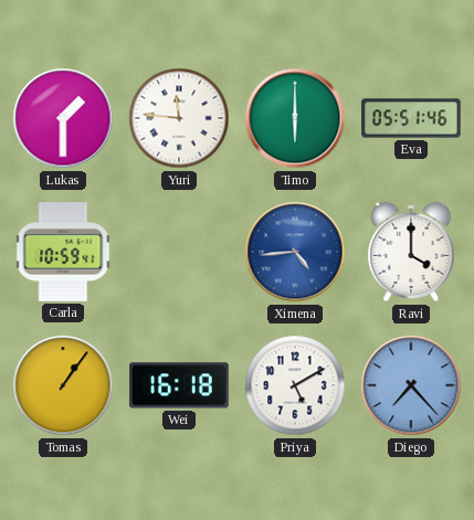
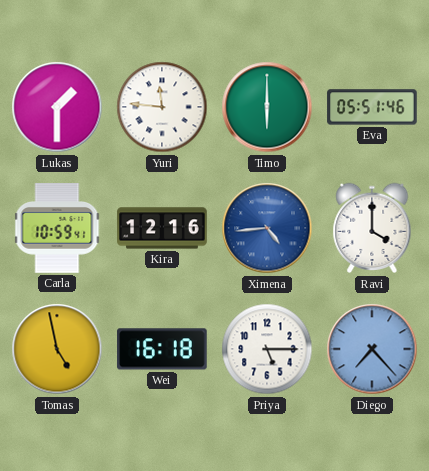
Kira: none -> 12:16
Tomas: 1:06 -> 4:58
Priya: 5:10 -> 5:15
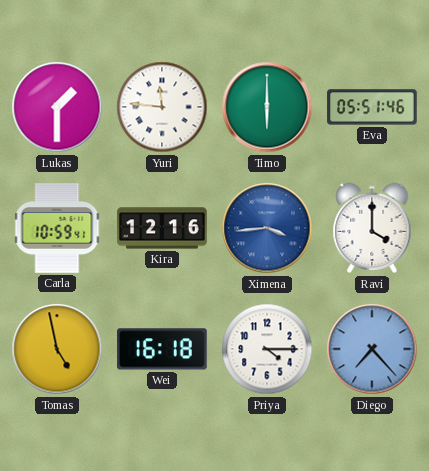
Ximena: 4:44 -> 3:44
Priya: 5:15 -> 4:15
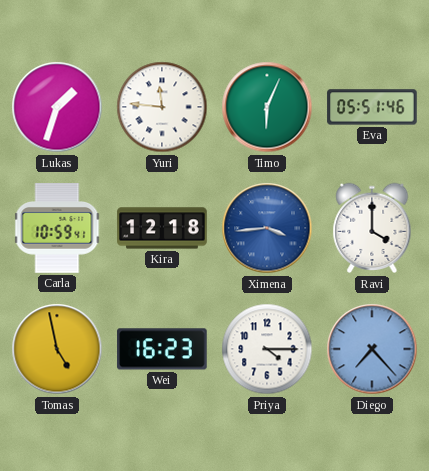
Lukas: 1:30 -> 1:33
Timo: 6:00 -> 6:04
Kira: 12:16 -> 12:18
Wei: 16:18 -> 16:23
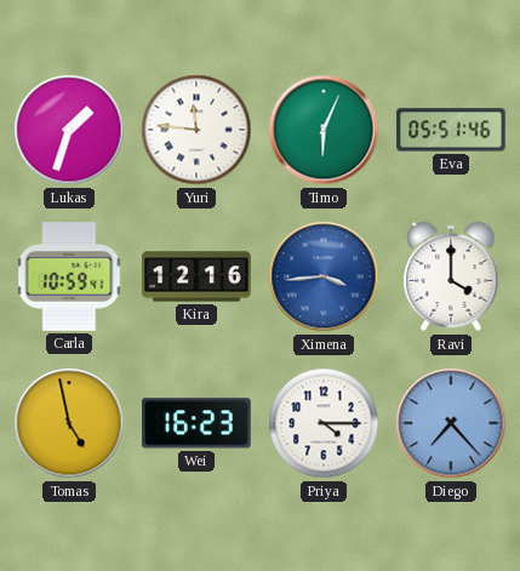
Kira: 12:18 -> 12:16
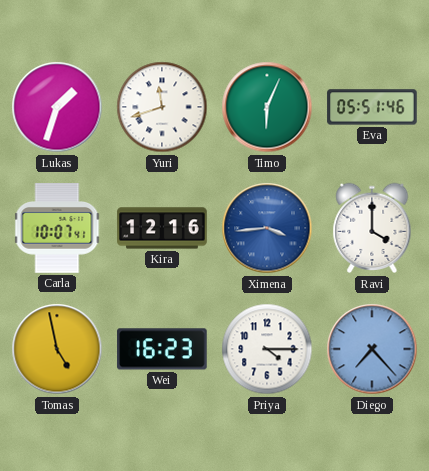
Yuri: 11:46 -> 11:42
Carla: 10:59 -> 10:07
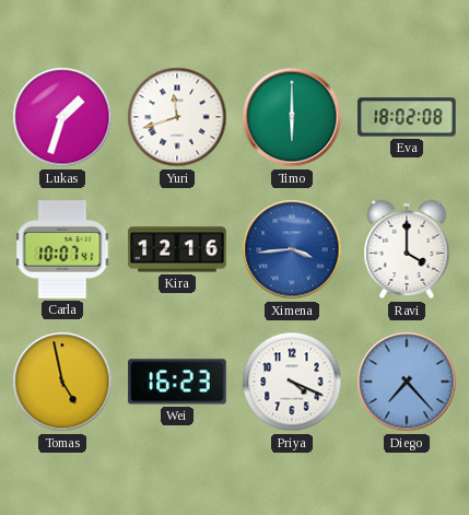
Timo: 6:04 -> 6:00
Eva: 05:51 -> 18:02
Priya: 4:15 -> 4:19
